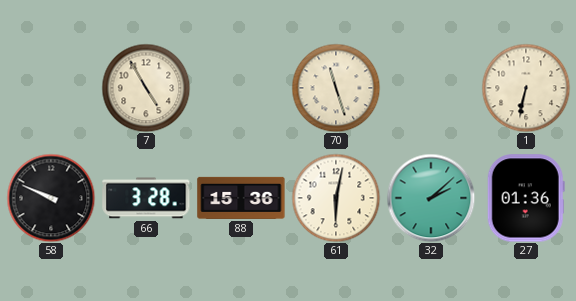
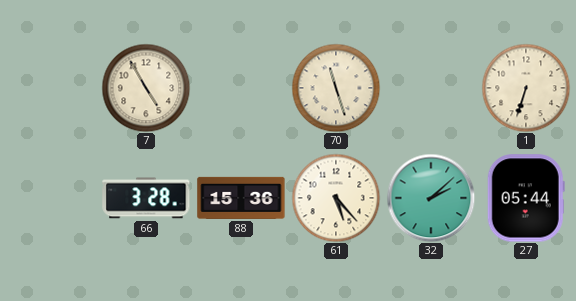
1: 6:32 -> 6:33
58: 9:49 -> none
61: 6:02 -> 5:23
27: 01:36 -> 05:44
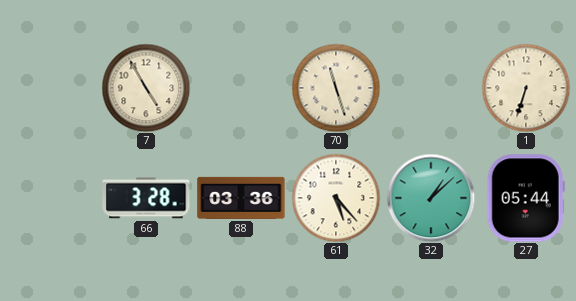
88: 15:36 -> 03:36
32: 2:08 -> 1:08
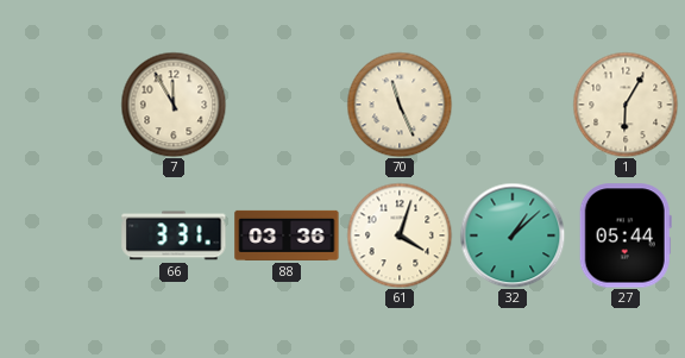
7: 4:55 -> 11:55
70: 11:27 -> 11:26
1: 6:33 -> 6:05
66: 3:28 -> 3:31
61: 5:23 -> 4:03
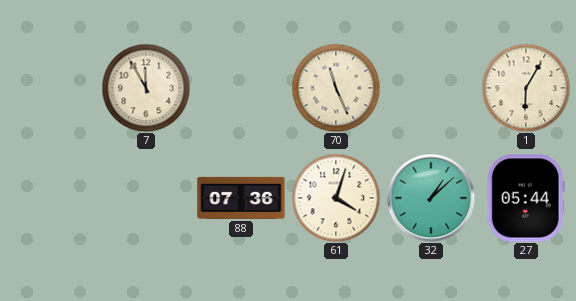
66: 3:31 -> none
88: 03:36 -> 07:36
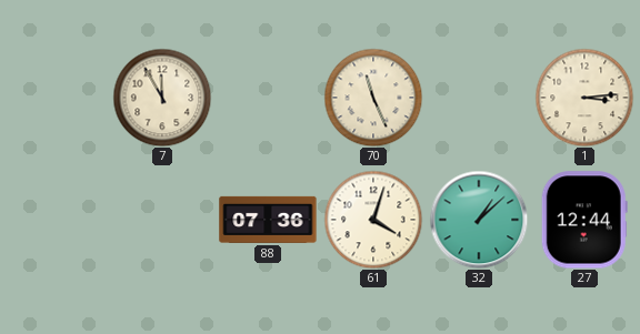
1: 6:05 -> 3:14
27: 05:44 -> 12:44
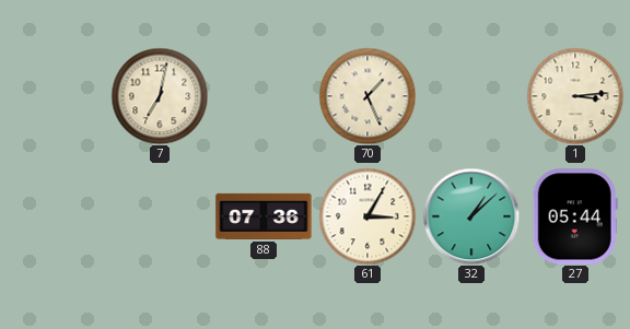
7: 11:55 -> 7:02
70: 11:26 -> 1:26
61: 4:03 -> 3:05
27: 12:44 -> 05:44
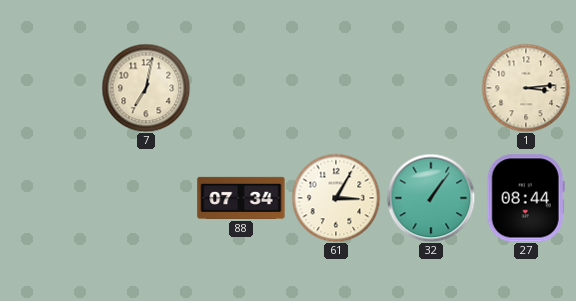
70: 1:26 -> none
88: 07:36 -> 07:34
32: 1:08 -> 1:06
27: 05:44 -> 08:44
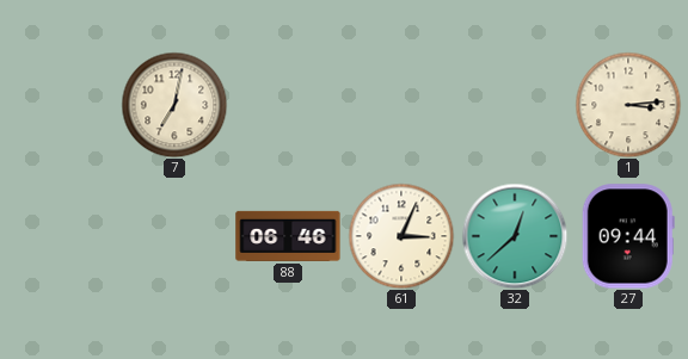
88: 07:34 -> 06:46
61: 3:05 -> 3:04
32: 1:06 -> 12:38
27: 08:44 -> 09:44
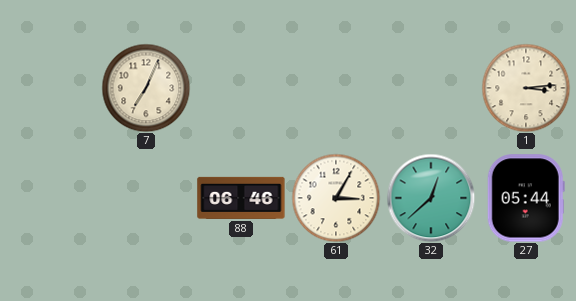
7: 7:02 -> 7:04
61: 3:04 -> 3:05
27: 09:44 -> 05:44
